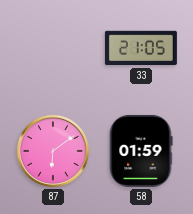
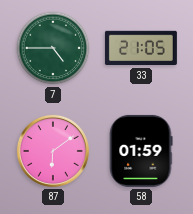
7: none -> 4:45
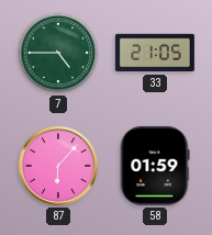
87: 6:09 -> 6:07
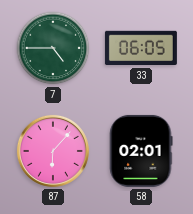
33: 21:05 -> 06:05
58: 01:59 -> 02:01
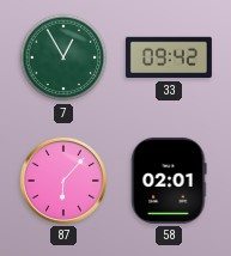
7: 4:45 -> 12:55
33: 06:05 -> 09:42
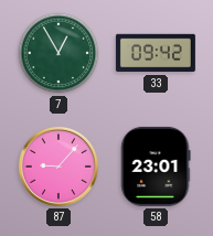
87: 6:07 -> 9:07
58: 02:01 -> 23:01
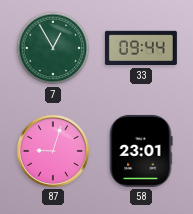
33: 09:42 -> 09:44
87: 9:07 -> 9:03
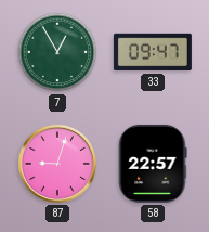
33: 09:44 -> 09:47
58: 23:01 -> 22:57
